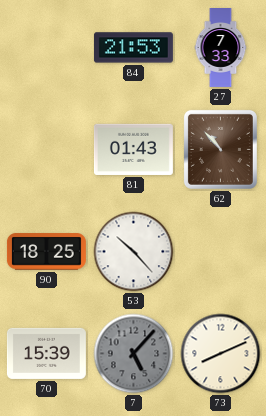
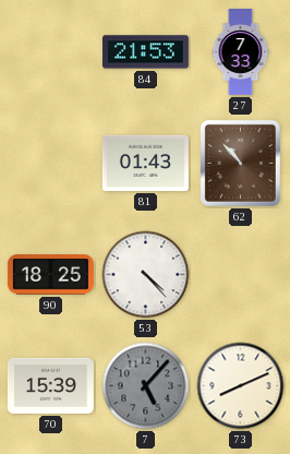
53: 10:23 -> 4:23
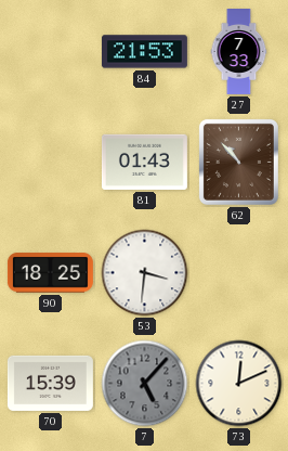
53: 4:23 -> 3:31
73: 8:11 -> 12:11
